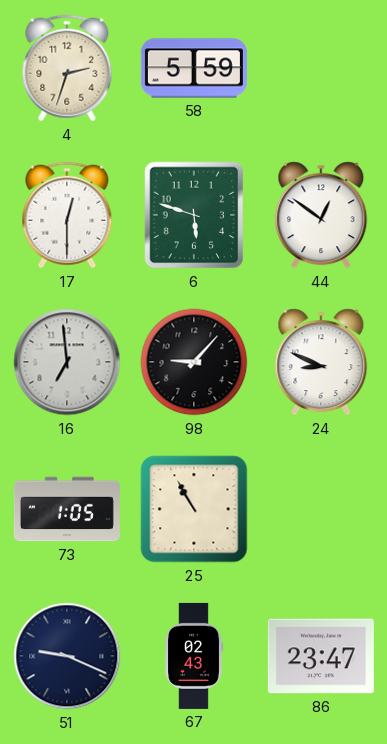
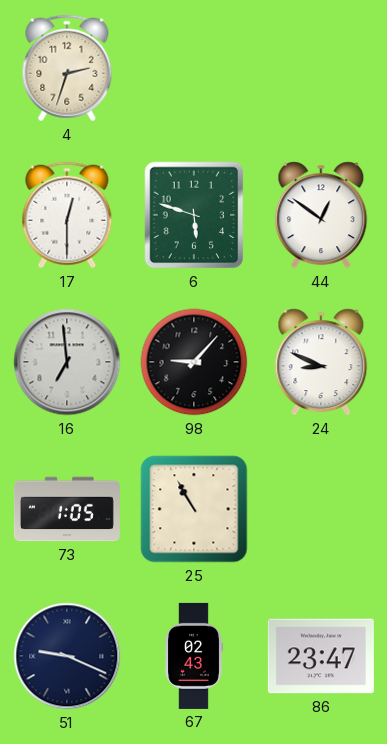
58: 5:59 -> none
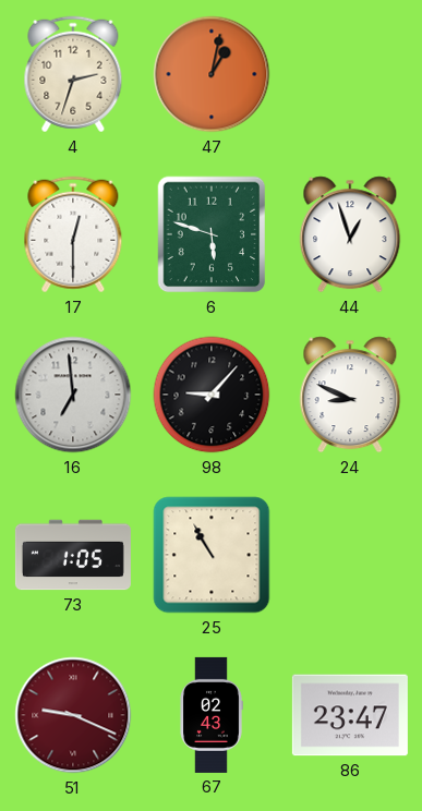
47: none -> 1:02
44: 12:51 -> 12:57
51 dial: navy -> burgundy
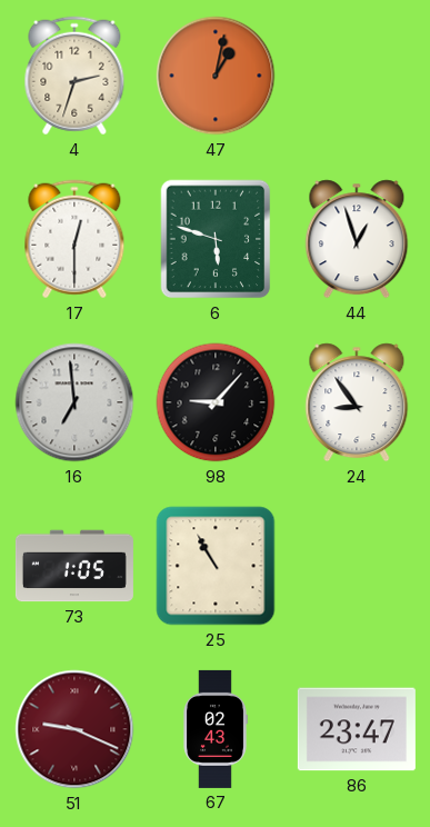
24: 8:49 -> 8:54
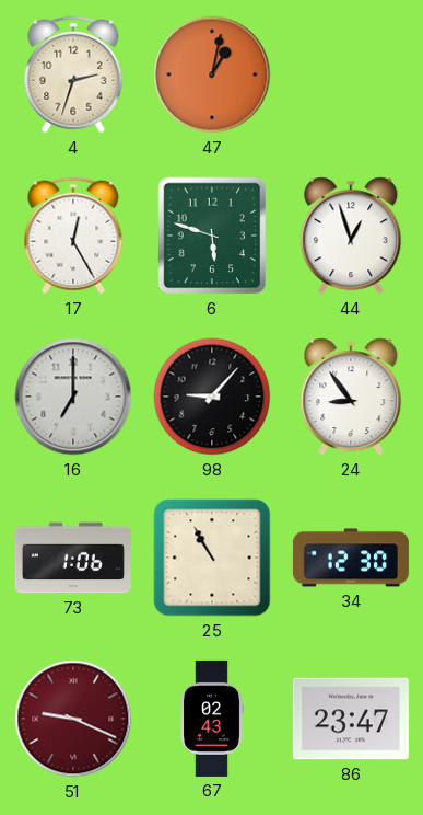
17: 12:30 -> 12:25
16: 6:59 -> 7:00
73: 1:05 -> 1:06
34: none -> 12:30
